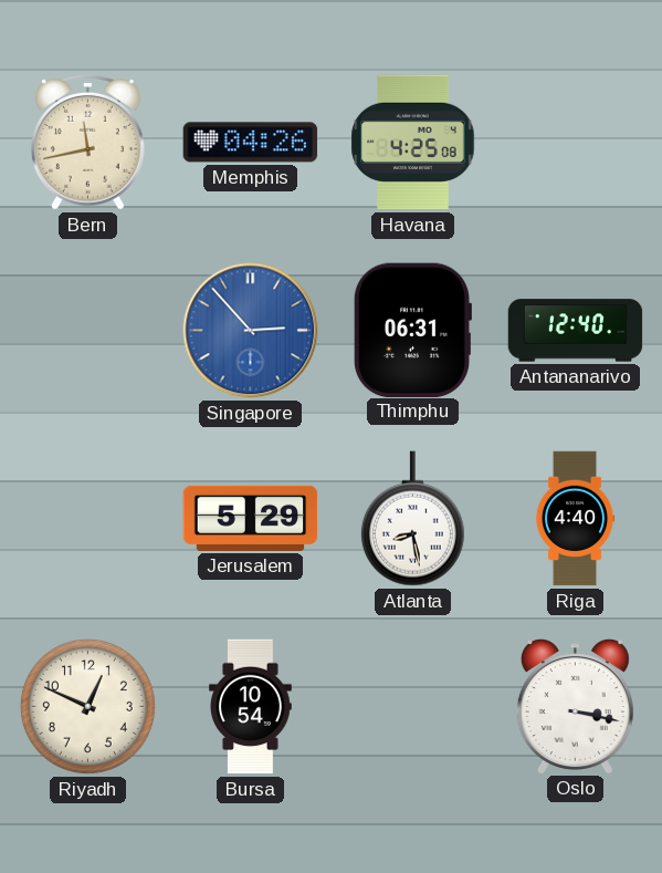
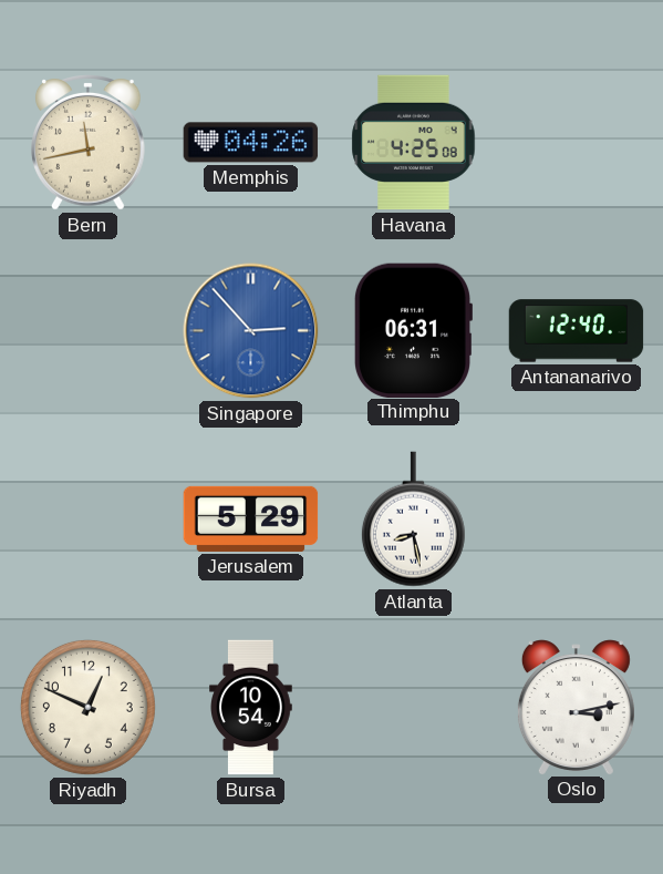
Riga: 4:40 -> none
Oslo: 3:17 -> 3:13
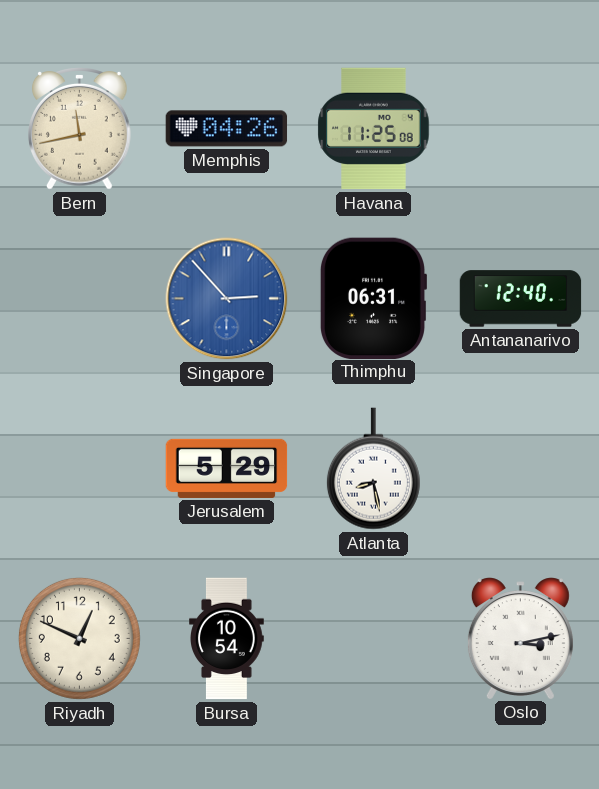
Havana: 4:25 -> 11:25
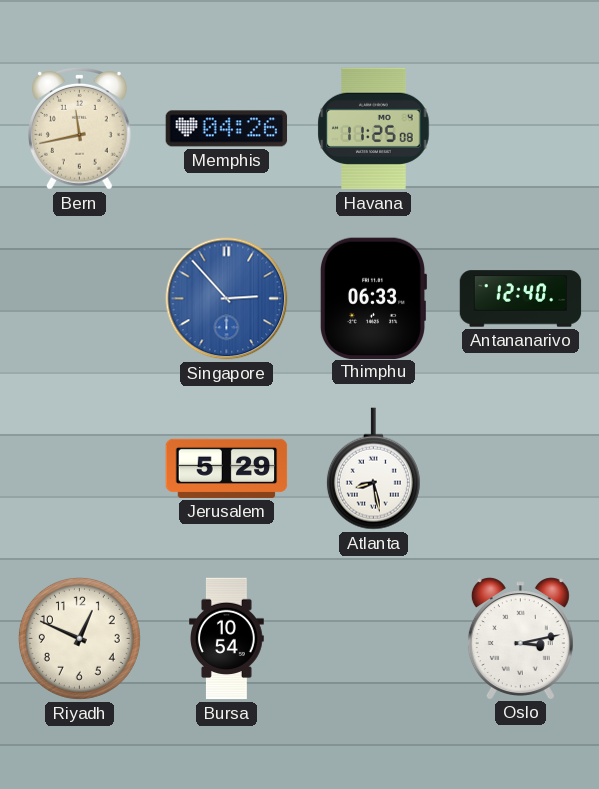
Thimphu: 06:31 -> 06:33
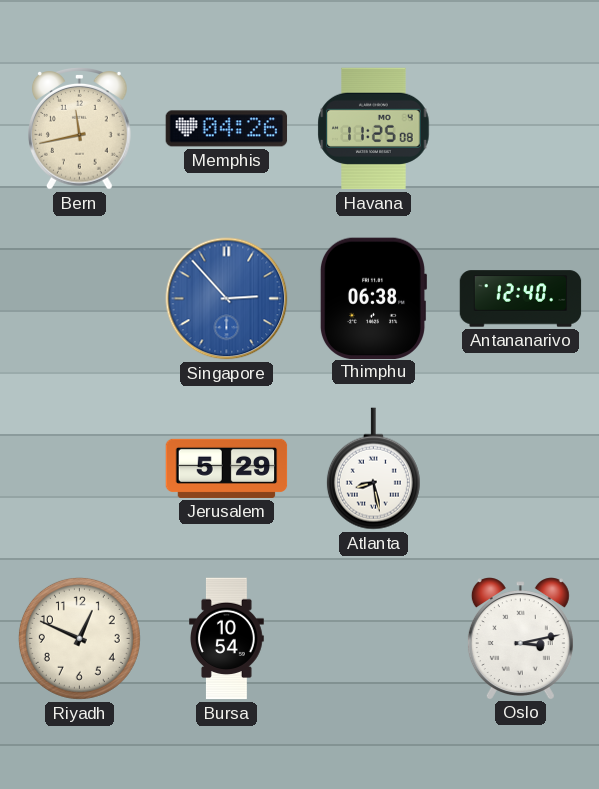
Thimphu: 06:33 -> 06:38
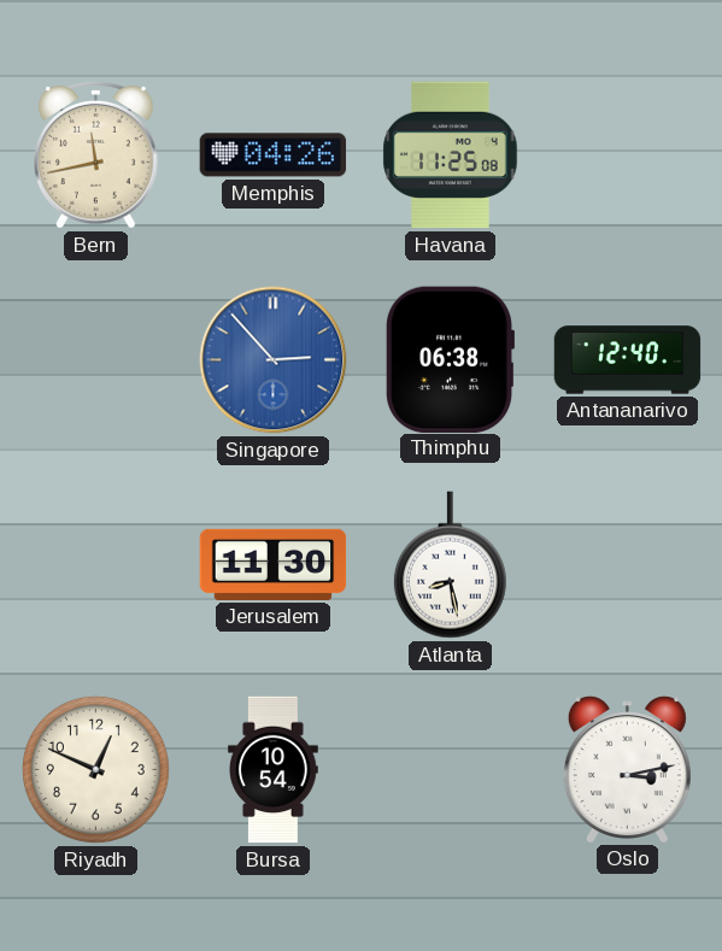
Jerusalem: 5:29 -> 11:30
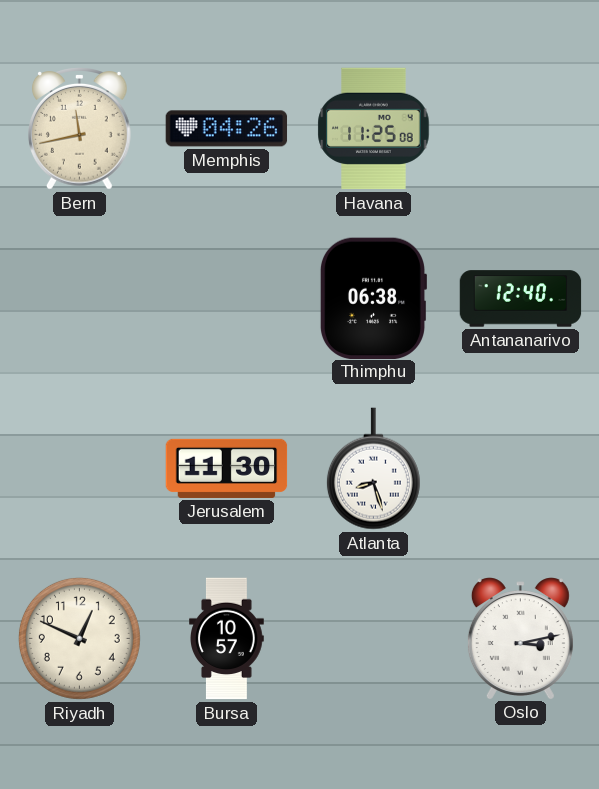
Singapore: 2:53 -> none
Atlanta: 8:28 -> 8:27
Bursa: 10:54 -> 10:57
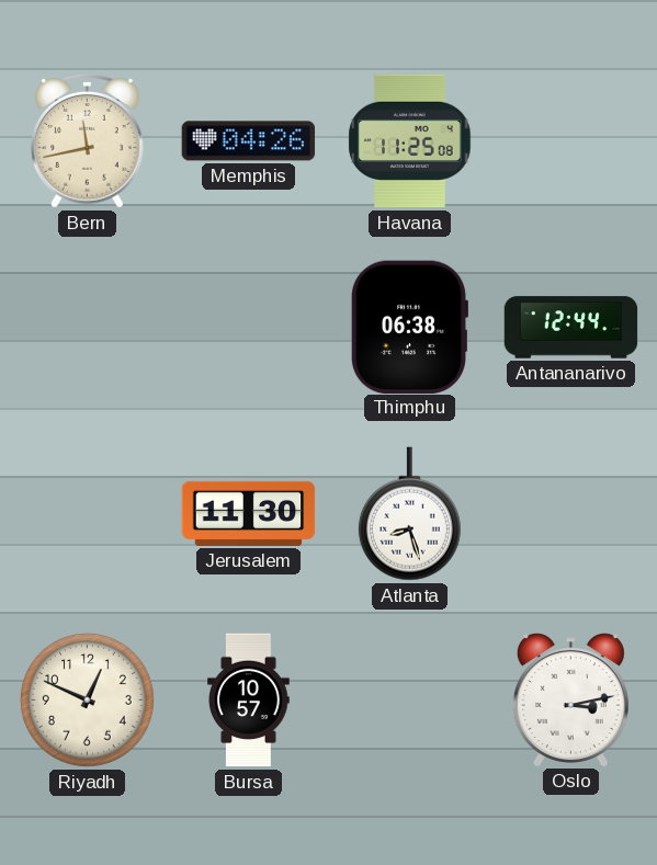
Antananarivo: 12:40 -> 12:44
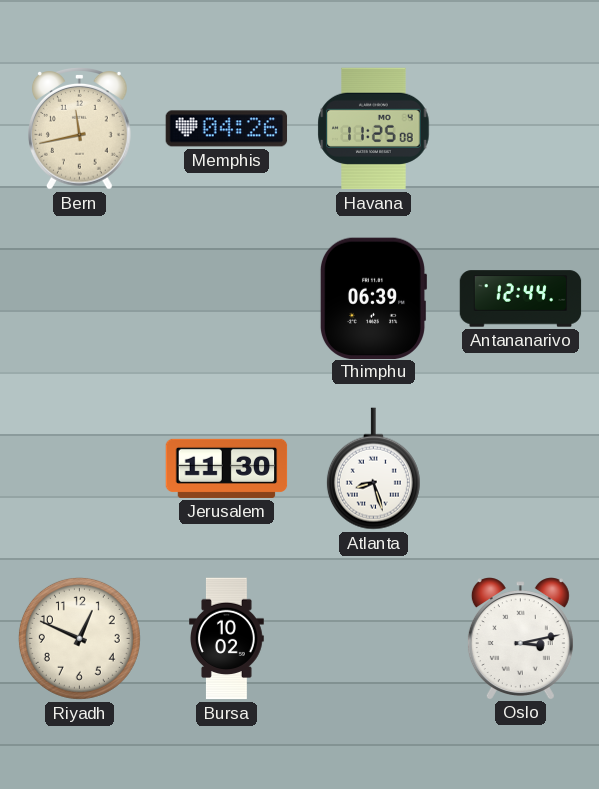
Thimphu: 06:38 -> 06:39
Bursa: 10:57 -> 10:02
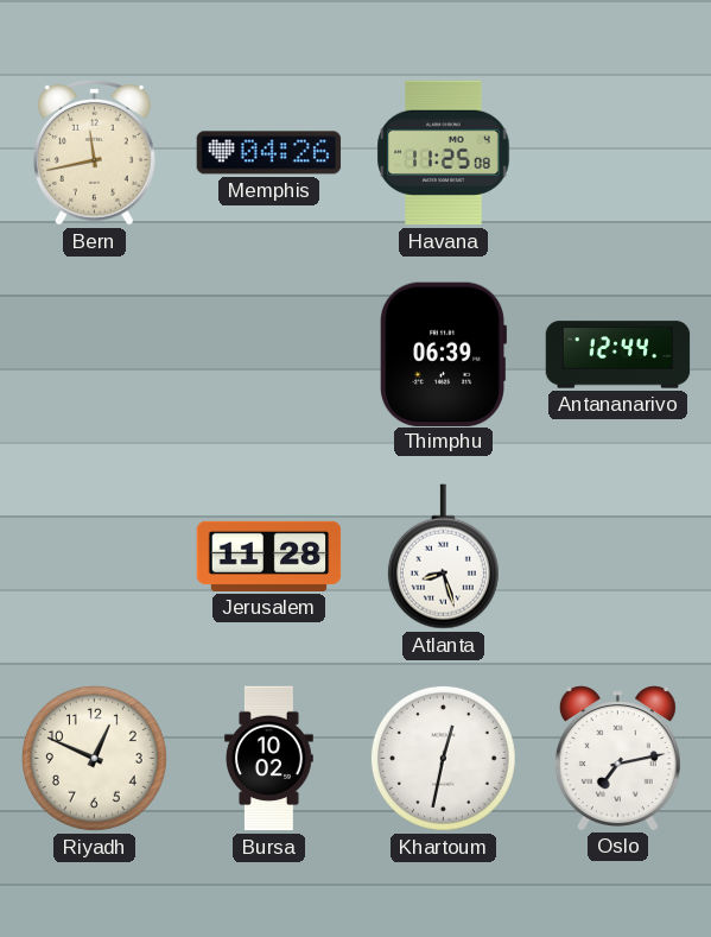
Jerusalem: 11:30 -> 11:28
Khartoum: none -> 12:32
Oslo: 3:13 -> 7:13
